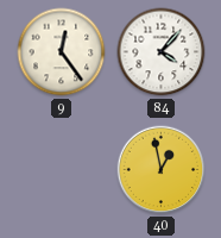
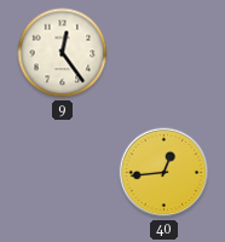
84: 4:07 -> none
40: 12:58 -> 12:44
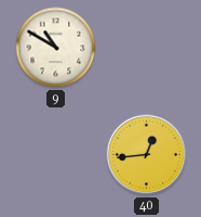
9: 12:24 -> 10:50
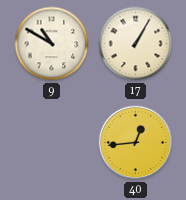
17: none -> 1:05
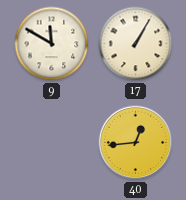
9: 10:50 -> 11:50
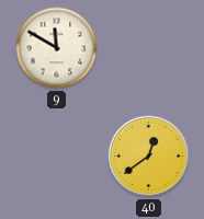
17: 1:05 -> none
40: 12:44 -> 12:39
